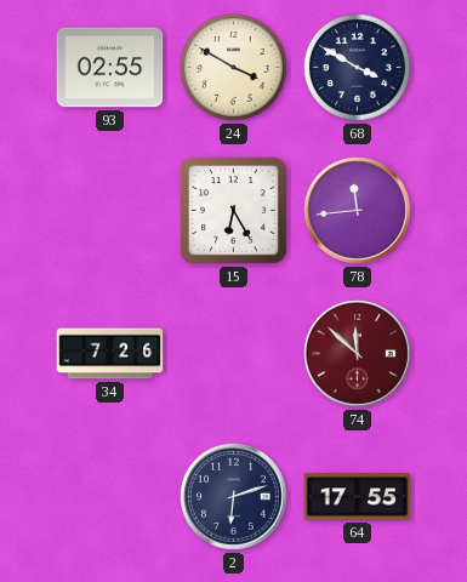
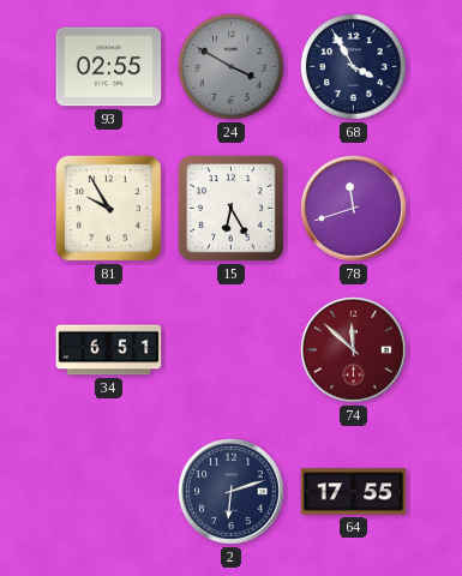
24 dial: cream -> grey
68: 3:50 -> 3:55
81: none -> 9:55
78: 11:44 -> 11:42
34: 7:26 -> 6:51
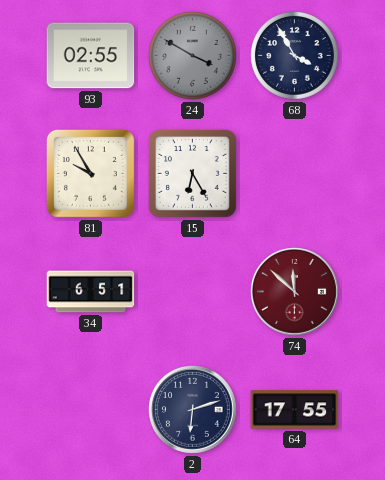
78: 11:42 -> none
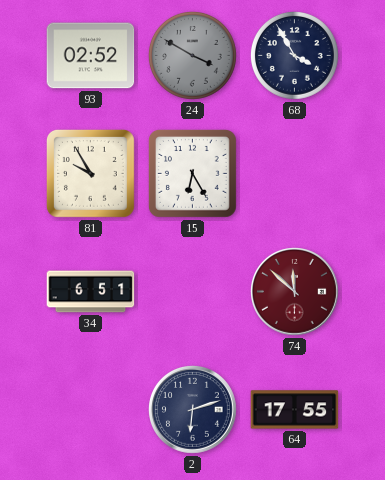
93: 02:55 -> 02:52
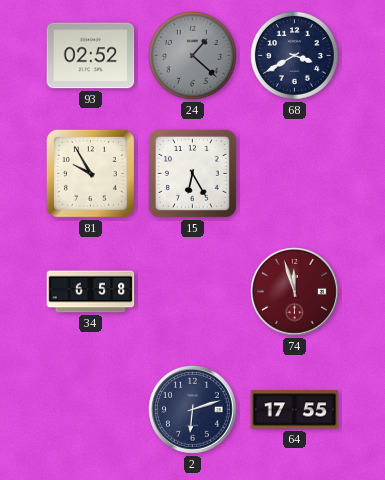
24: 3:50 -> 1:22
68: 3:55 -> 3:40
34: 6:51 -> 6:58
74: 11:52 -> 11:57
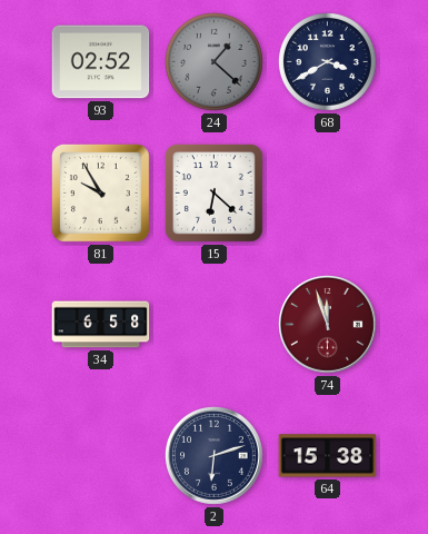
15: 6:25 -> 6:22
64: 17:55 -> 15:38
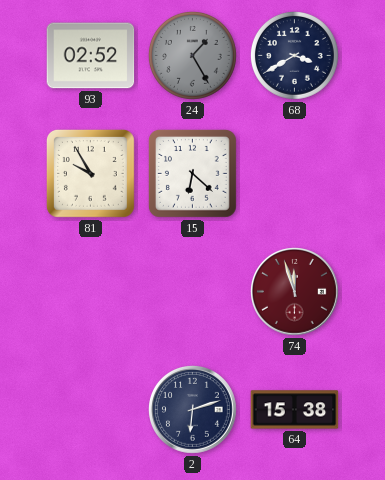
24: 1:22 -> 1:25
34: 6:58 -> none
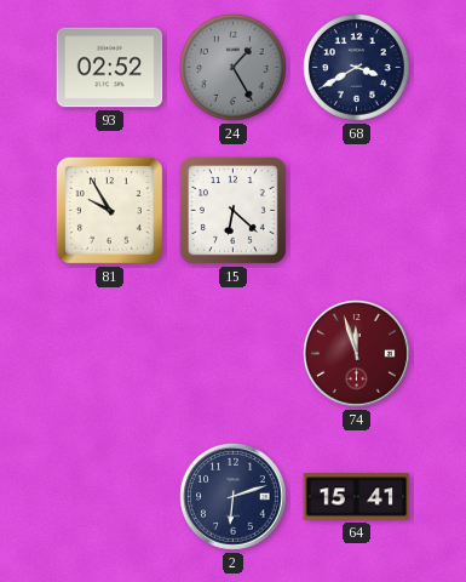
64: 15:38 -> 15:41
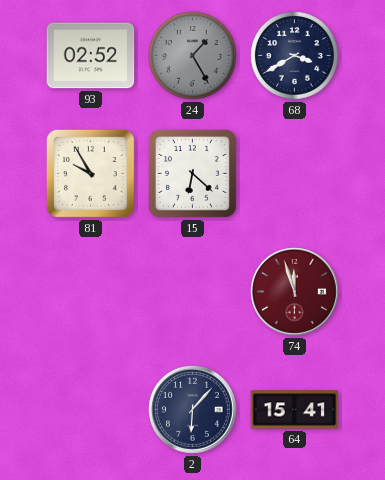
2: 6:12 -> 6:07
